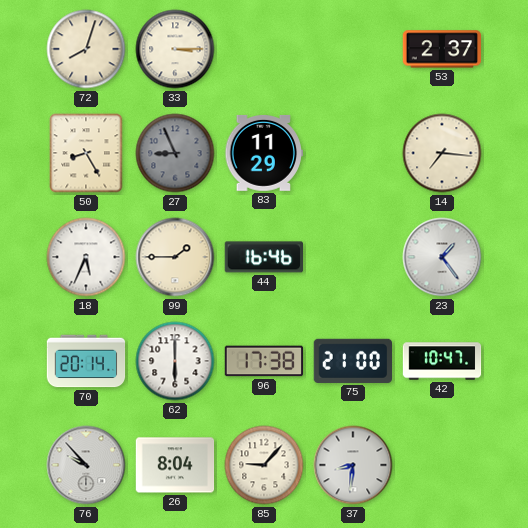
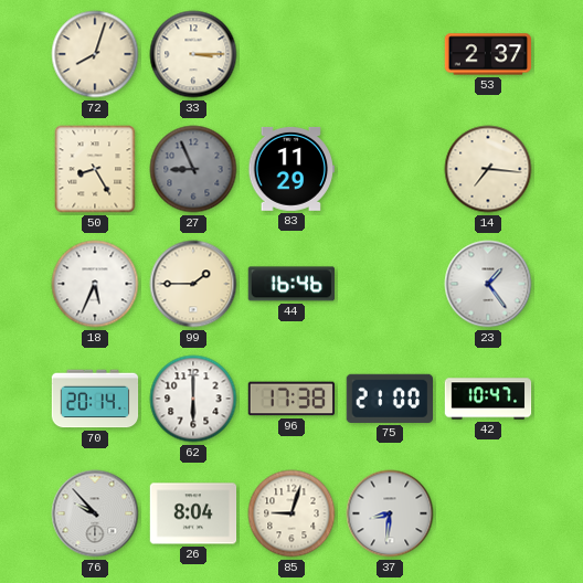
85: 9:07 -> 9:03
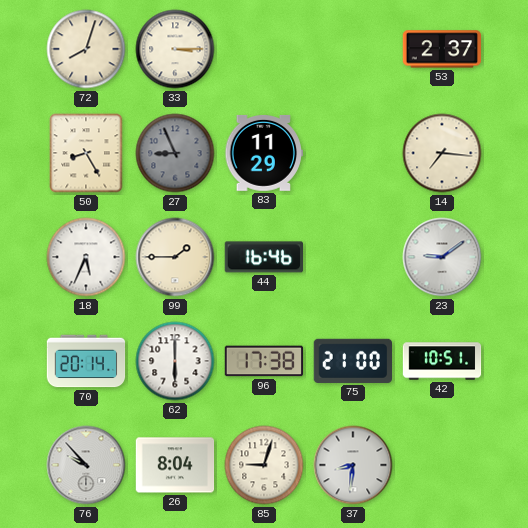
23: 1:24 -> 9:09
42: 10:47 -> 10:51
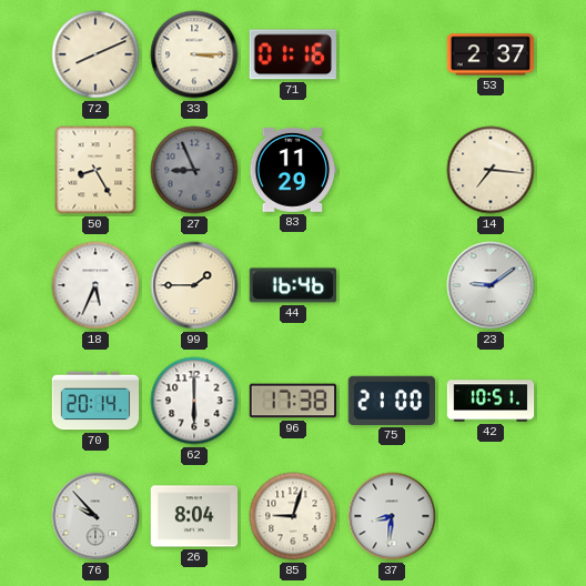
72: 8:03 -> 8:11
71: none -> 01:16
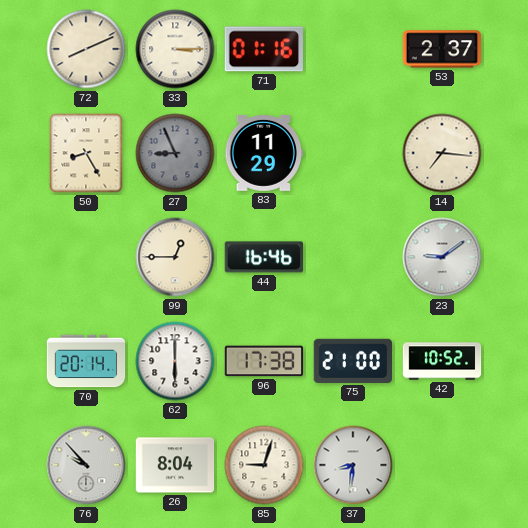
18: 5:34 -> none
99: 1:45 -> 12:45
42: 10:51 -> 10:52
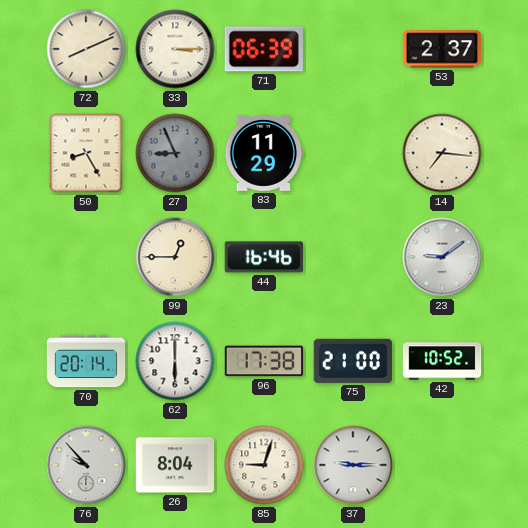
71: 01:16 -> 06:39
37: 8:31 -> 9:15
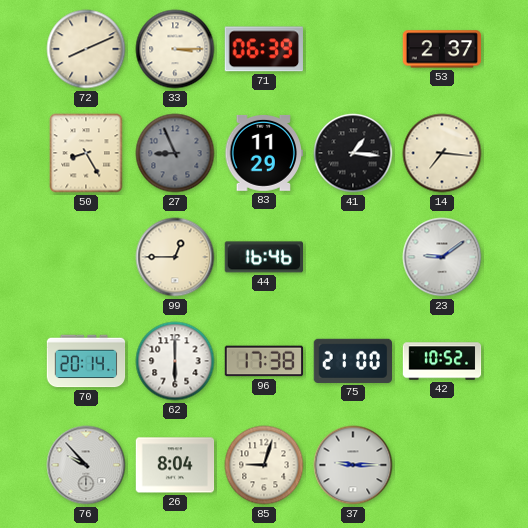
41: none -> 1:16
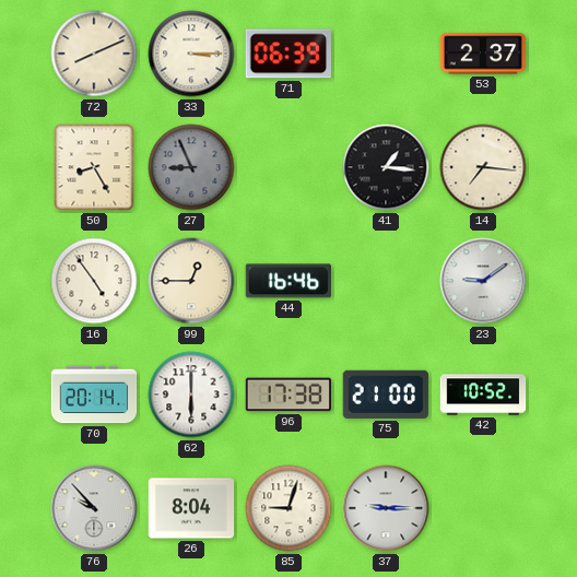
83: 11:29 -> none
16: none -> 4:54
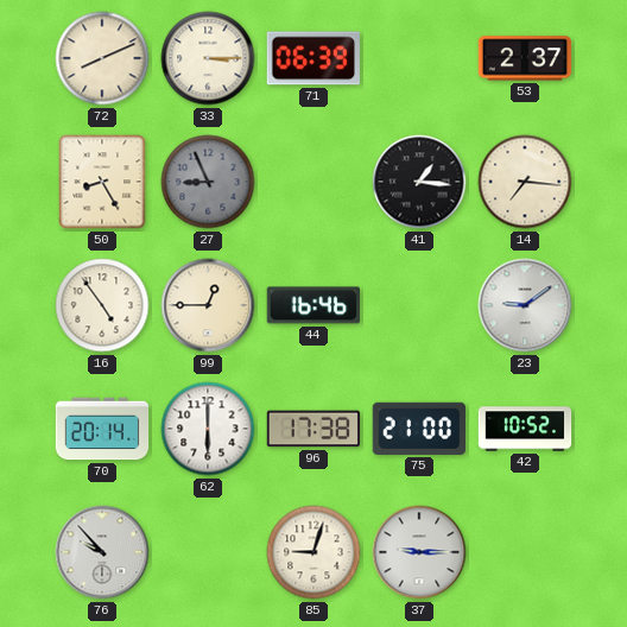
26: 8:04 -> none
